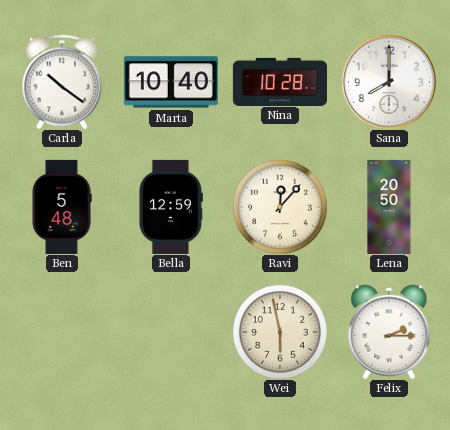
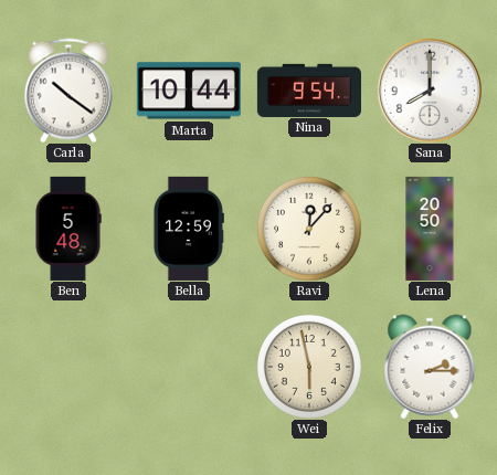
Marta: 10:40 -> 10:44
Nina: 10:28 -> 9:54
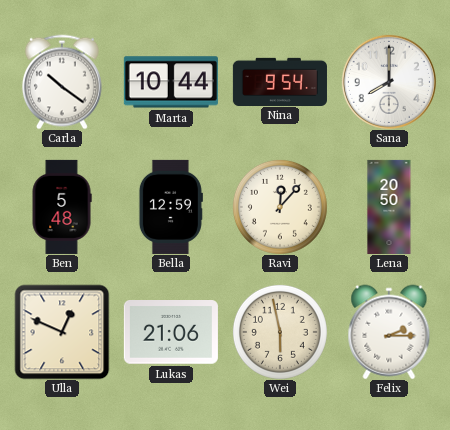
Ulla: none -> 12:49
Lukas: none -> 21:06
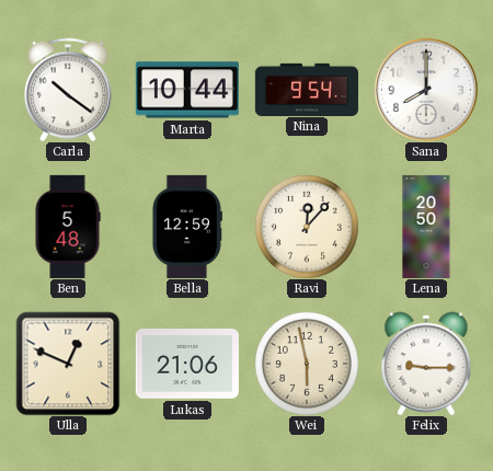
Felix: 2:15 -> 9:15
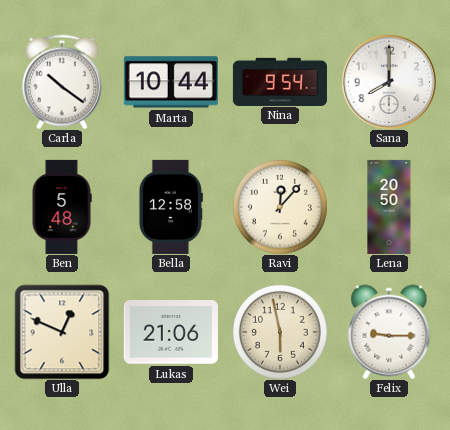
Bella: 12:59 -> 12:58
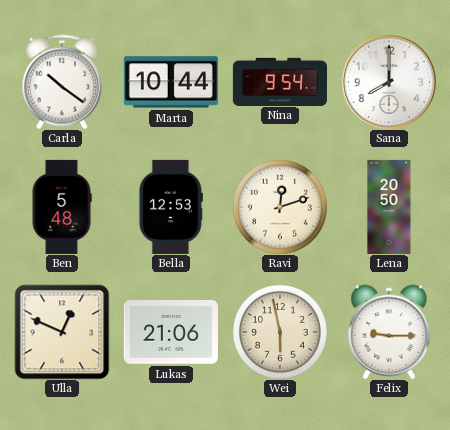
Bella: 12:58 -> 12:53
Ravi: 12:07 -> 12:12
